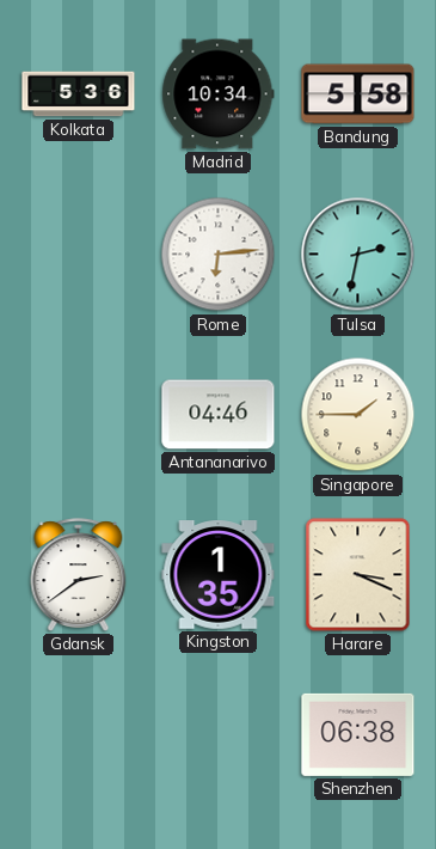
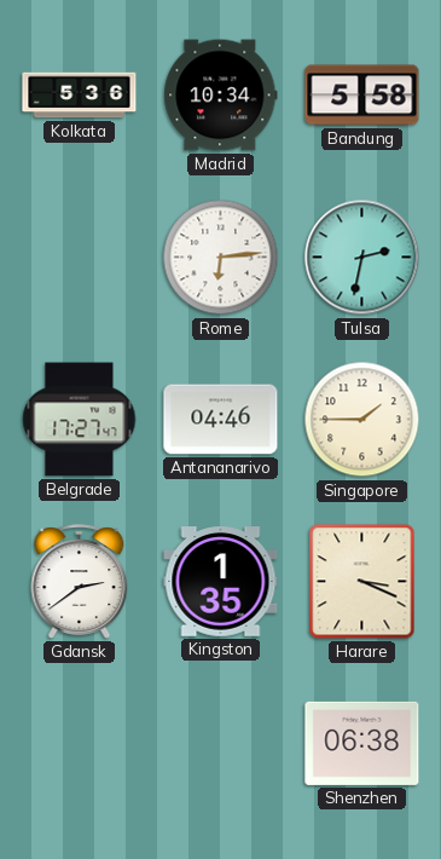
Belgrade: none -> 17:27
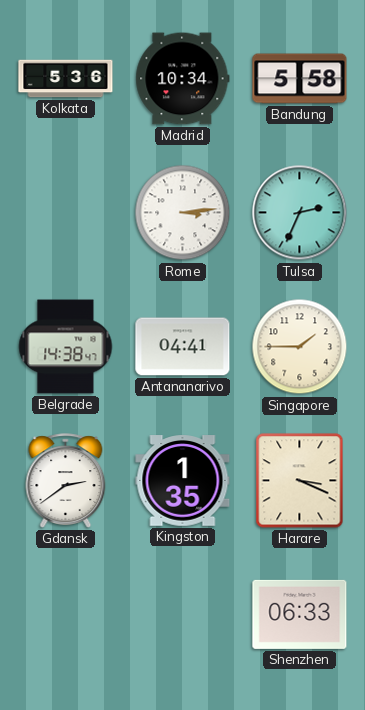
Rome: 6:14 -> 3:14
Tulsa: 2:32 -> 2:34
Belgrade: 17:27 -> 14:38
Antananarivo: 04:46 -> 04:41
Shenzhen: 06:38 -> 06:33
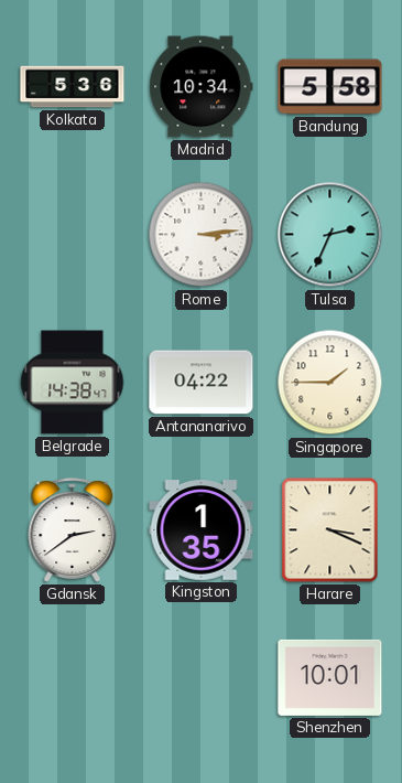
Antananarivo: 04:41 -> 04:22
Shenzhen: 06:33 -> 10:01
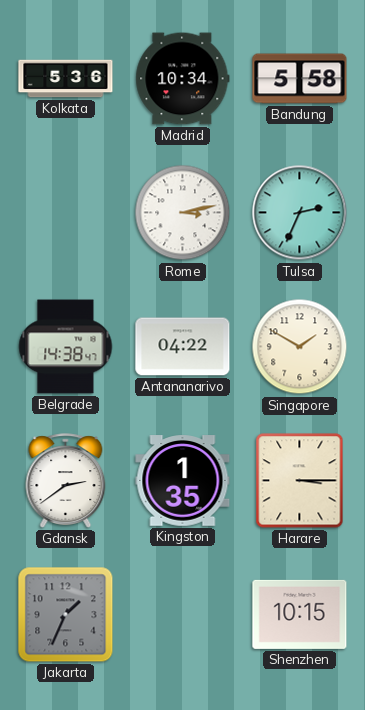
Rome: 3:14 -> 3:13
Singapore: 1:45 -> 1:50
Harare: 3:19 -> 3:15
Jakarta: none -> 1:34
Shenzhen: 10:01 -> 10:15
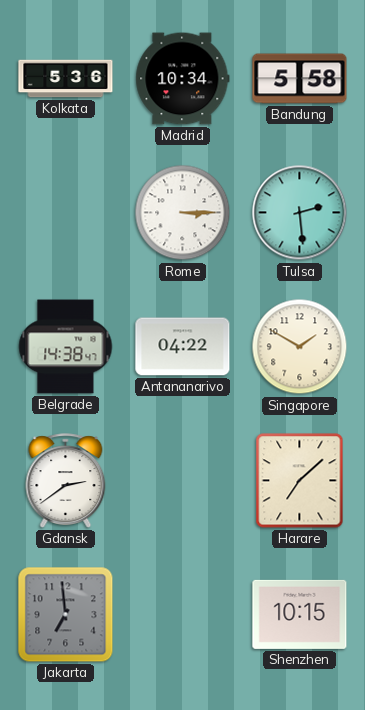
Rome: 3:13 -> 3:15
Tulsa: 2:34 -> 2:29
Kingston: 1:35 -> none
Harare: 3:15 -> 7:08
Jakarta: 1:34 -> 6:59
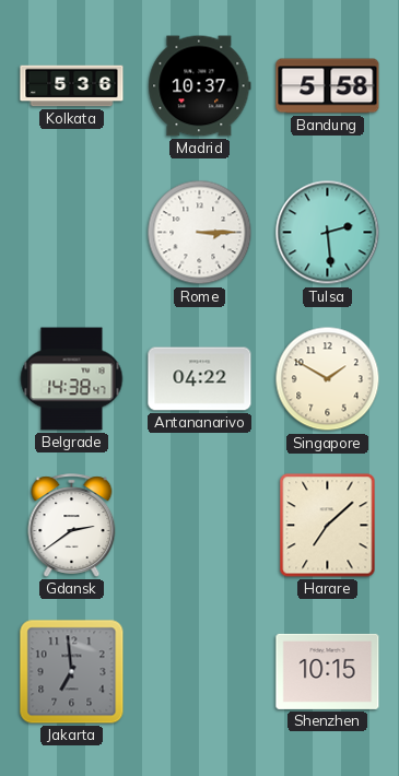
Madrid: 10:34 -> 10:37
